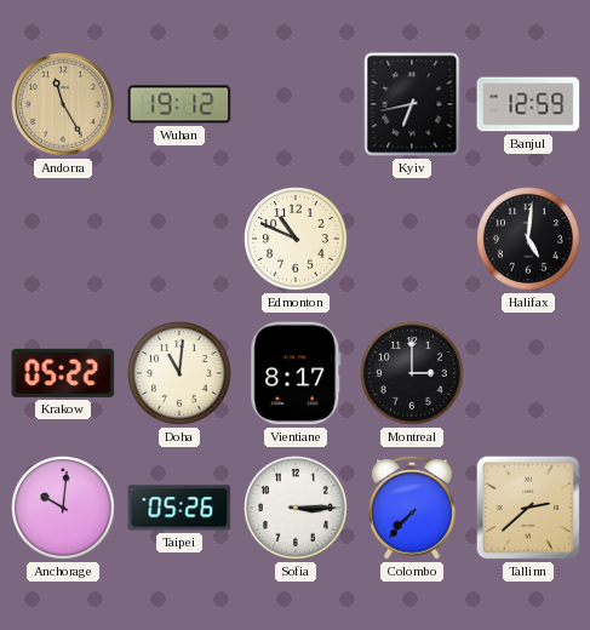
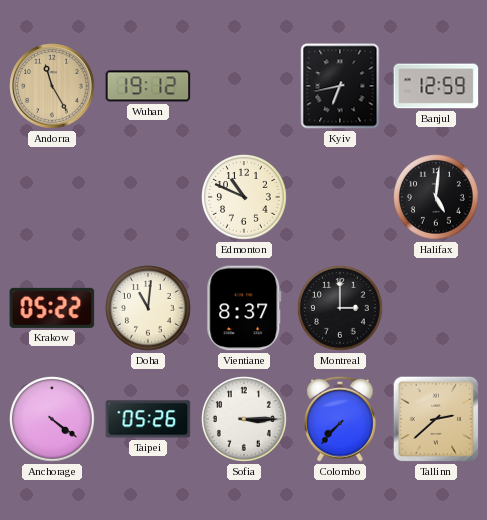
Vientiane: 8:17 -> 8:37
Anchorage: 10:01 -> 4:21
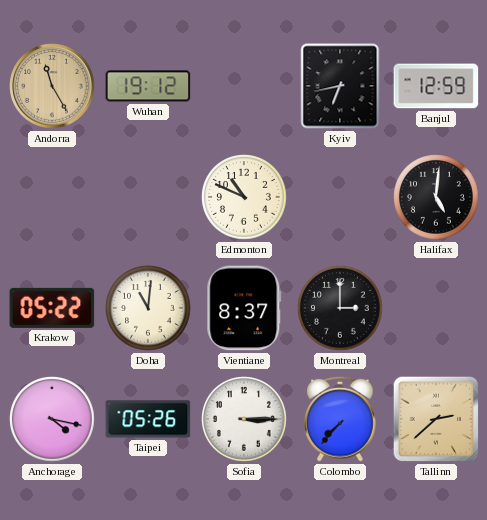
Anchorage: 4:21 -> 4:17
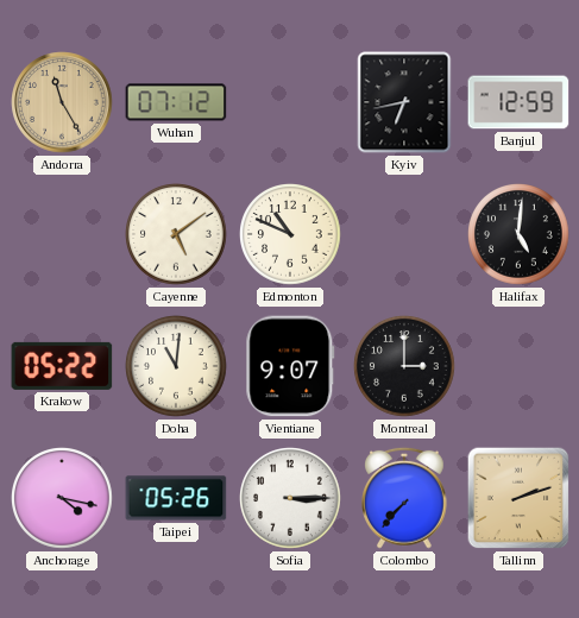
Wuhan: 19:12 -> 07:12
Cayenne: none -> 5:09
Vientiane: 8:37 -> 9:07
Tallinn: 2:38 -> 2:12
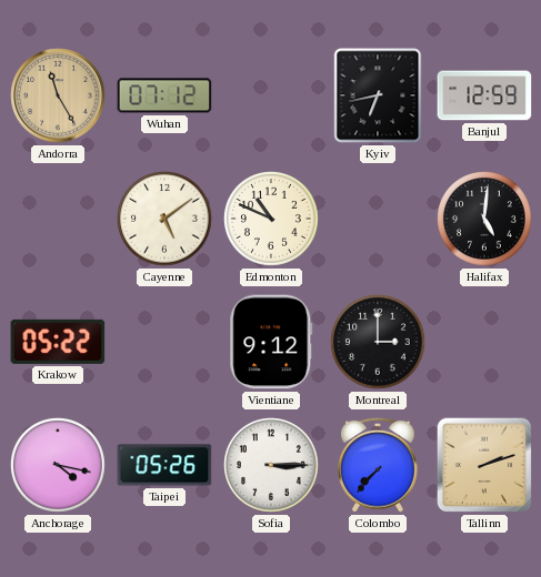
Doha: 11:01 -> none
Vientiane: 9:07 -> 9:12
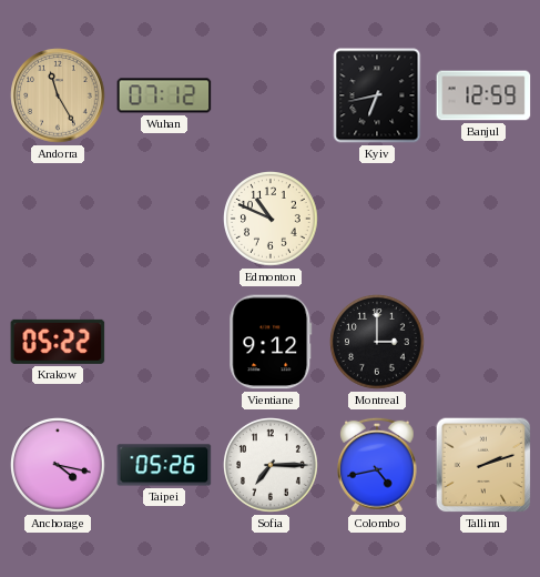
Cayenne: 5:09 -> none
Halifax: 5:01 -> none
Sofia: 3:15 -> 7:15
Colombo: 7:37 -> 4:43
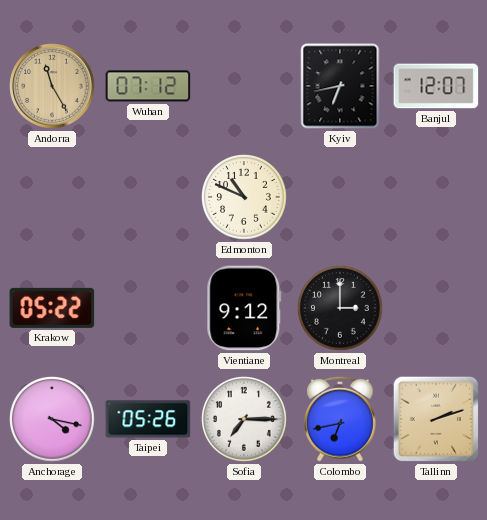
Banjul: 12:59 -> 12:07
Colombo: 4:43 -> 6:43
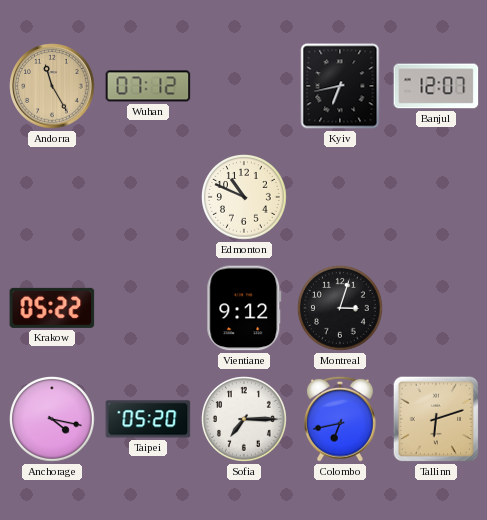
Montreal: 3:00 -> 3:03
Taipei: 05:26 -> 05:20
Tallinn: 2:12 -> 6:12
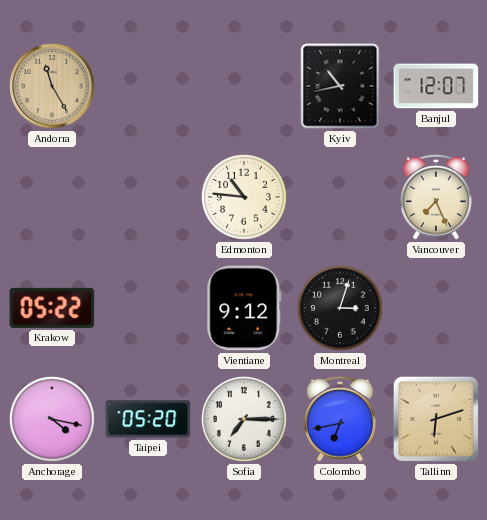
Wuhan: 07:12 -> none
Kyiv: 6:43 -> 10:43
Edmonton: 10:49 -> 10:46
Vancouver: none -> 7:26
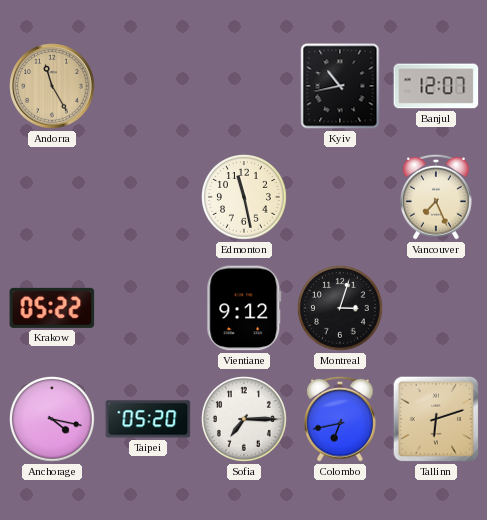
Edmonton: 10:46 -> 11:28
